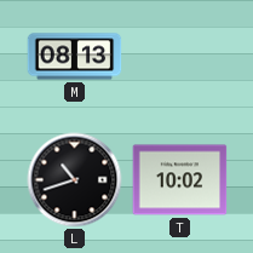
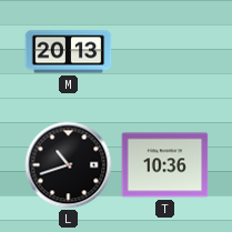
M: 08:13 -> 20:13
T: 10:02 -> 10:36
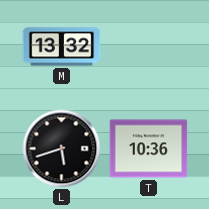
M: 20:13 -> 13:32
L: 10:42 -> 5:42
